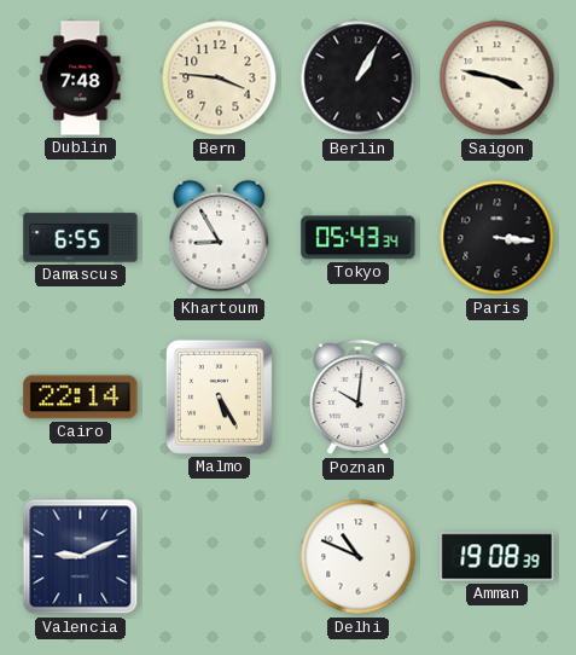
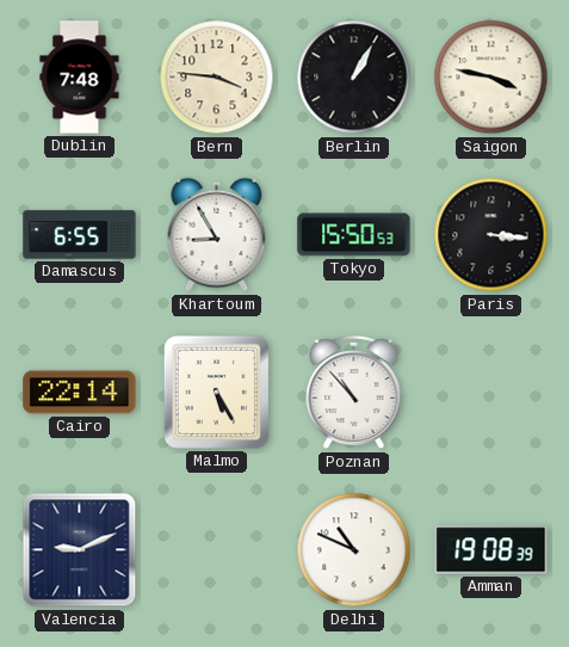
Tokyo: 05:43 -> 15:50
Poznan: 10:01 -> 10:53
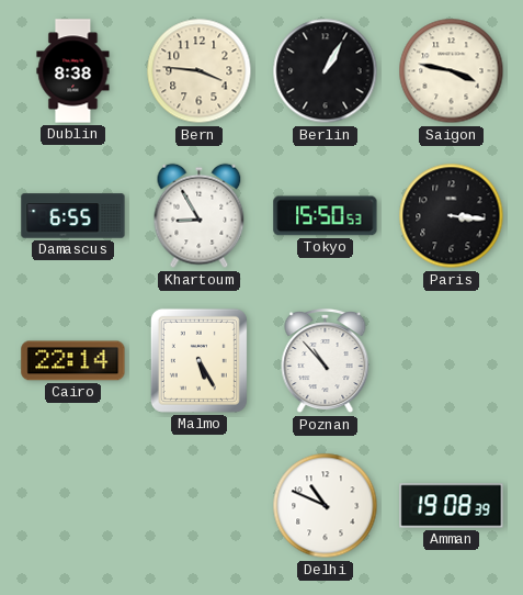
Dublin: 7:48 -> 8:38
Valencia: 9:11 -> none
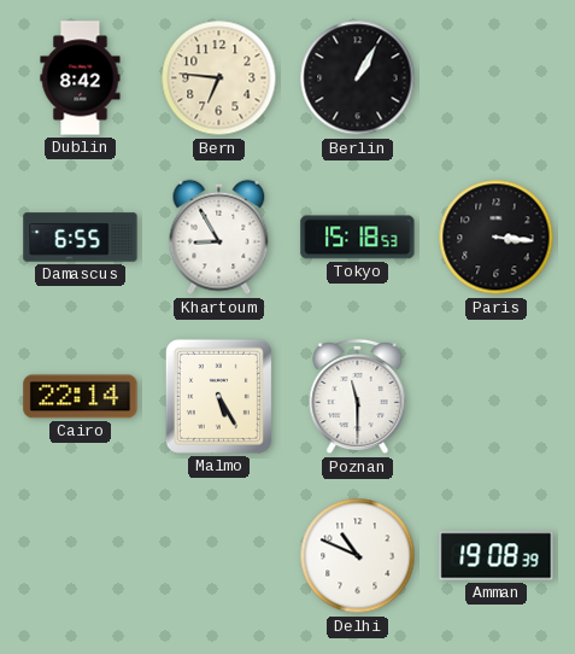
Dublin: 8:38 -> 8:42
Bern: 3:46 -> 6:46
Saigon: 3:47 -> none
Tokyo: 15:50 -> 15:18
Poznan: 10:53 -> 11:30
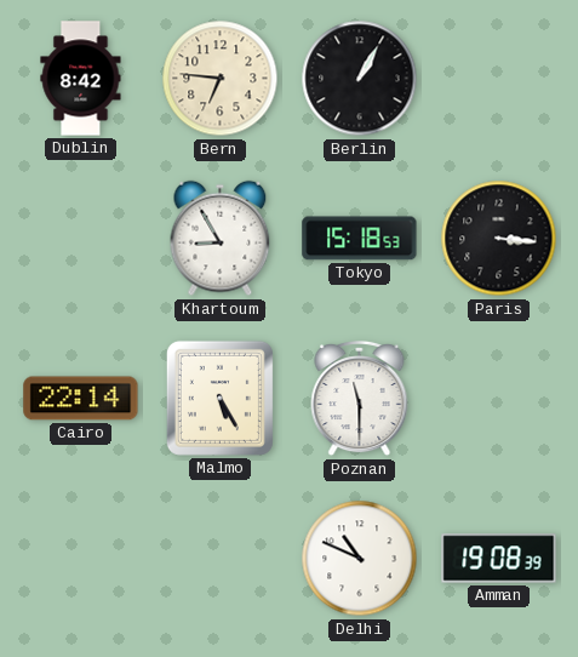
Damascus: 6:55 -> none
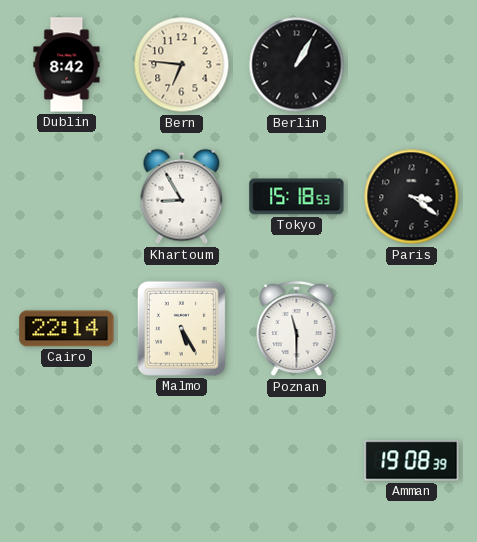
Paris: 3:16 -> 3:21
Delhi: 10:49 -> none
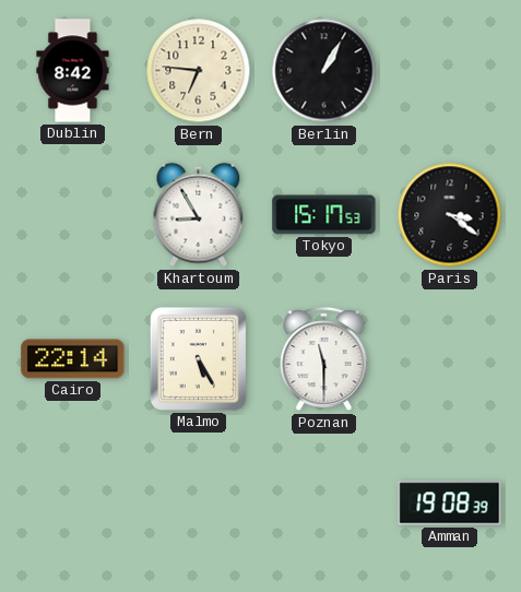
Tokyo: 15:18 -> 15:17
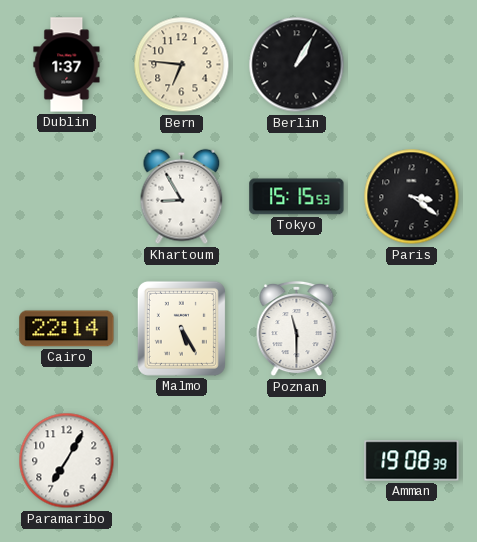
Dublin: 8:42 -> 1:37
Tokyo: 15:17 -> 15:15
Paramaribo: none -> 7:05
